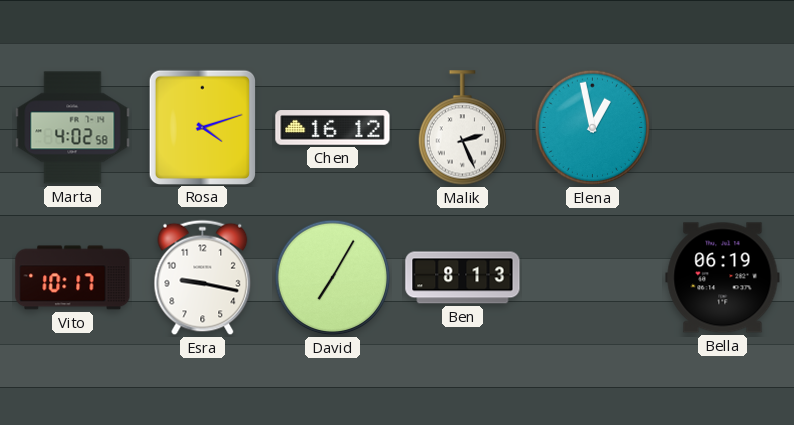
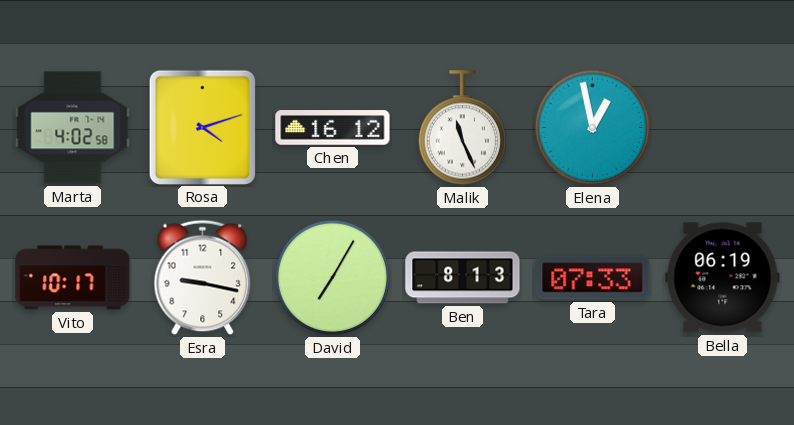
Malik: 2:26 -> 11:26
Tara: none -> 07:33
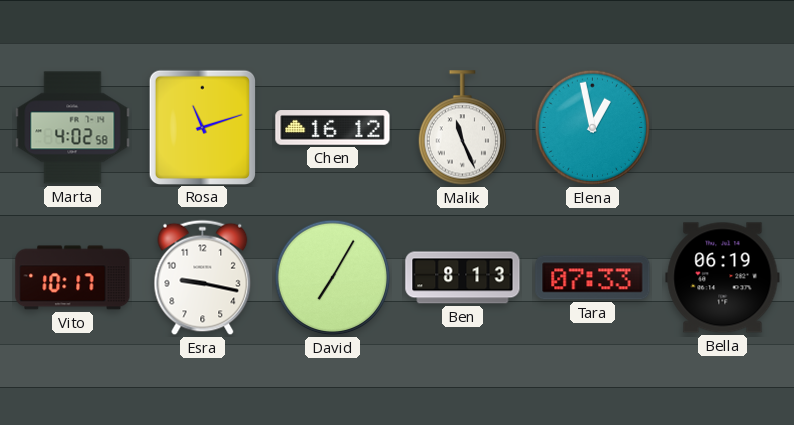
Rosa: 4:12 -> 11:12
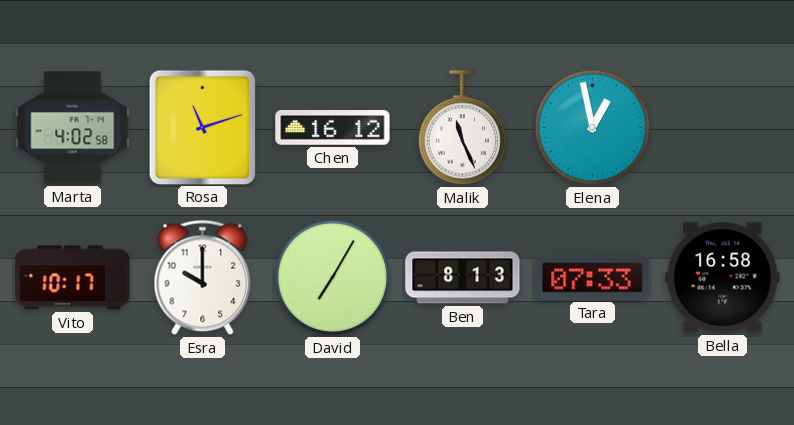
Esra: 9:17 -> 10:00
Bella: 06:19 -> 16:58
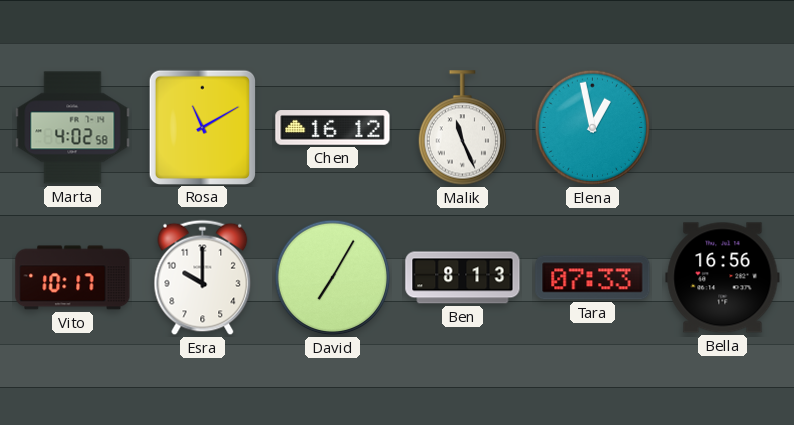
Rosa: 11:12 -> 11:10
Bella: 16:58 -> 16:56
